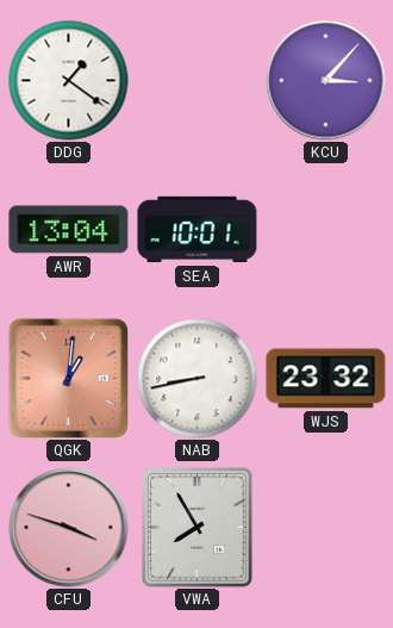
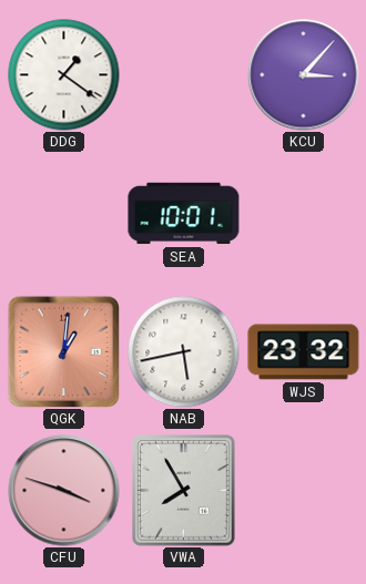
AWR: 13:04 -> none
NAB: 8:43 -> 5:43
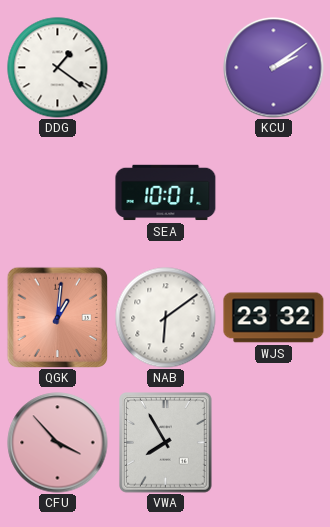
KCU: 3:07 -> 2:09
NAB: 5:43 -> 6:09
CFU: 3:48 -> 3:53
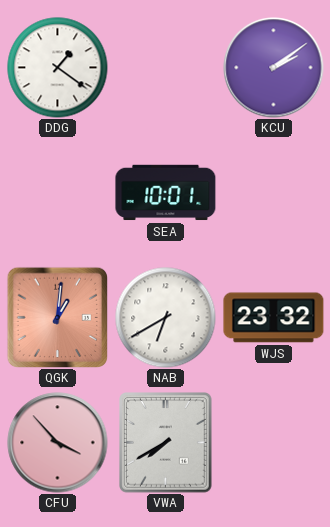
NAB: 6:09 -> 6:40
VWA: 7:55 -> 7:40
